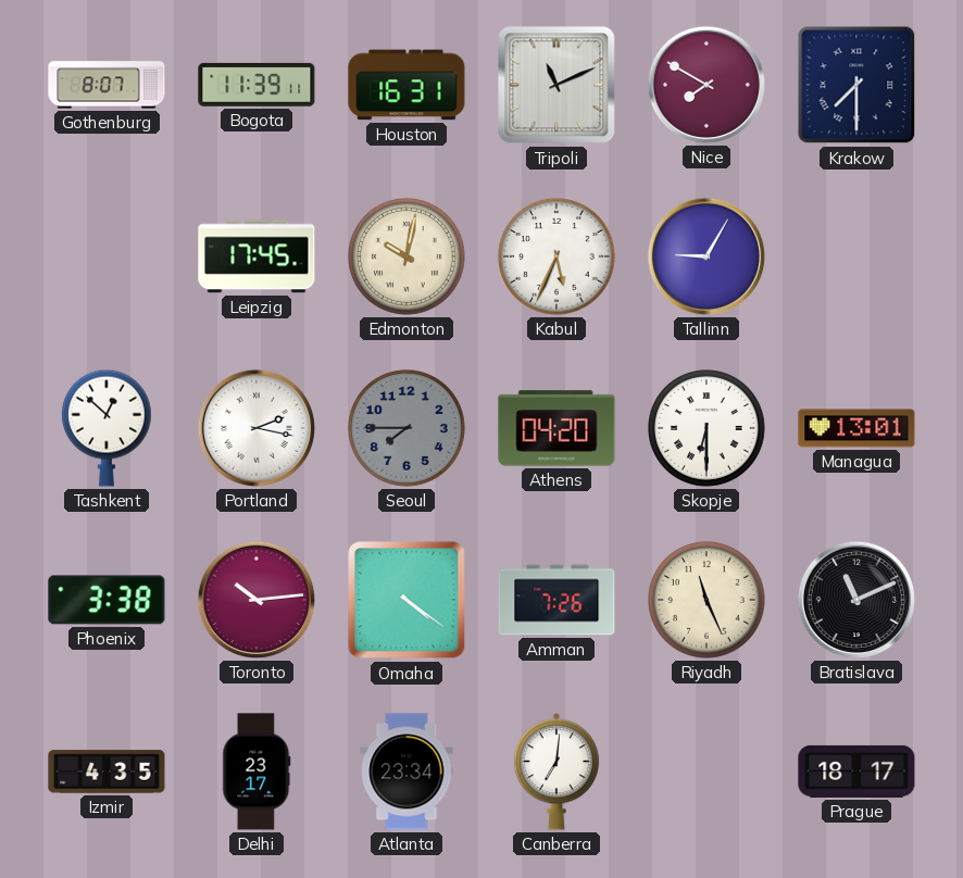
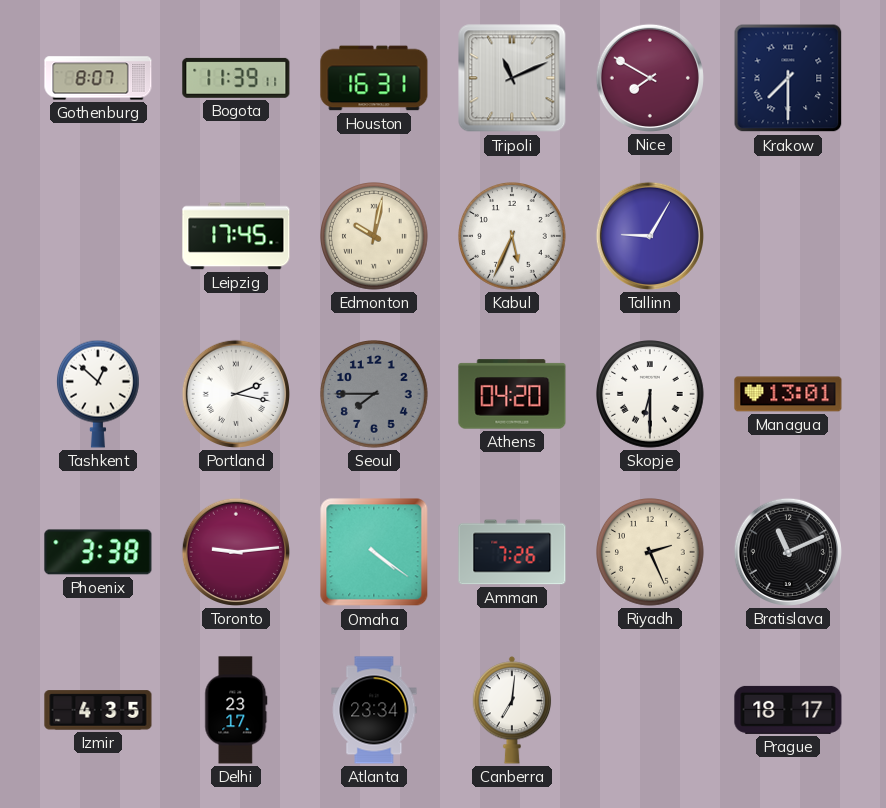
Toronto: 10:14 -> 9:14
Riyadh: 11:26 -> 2:26
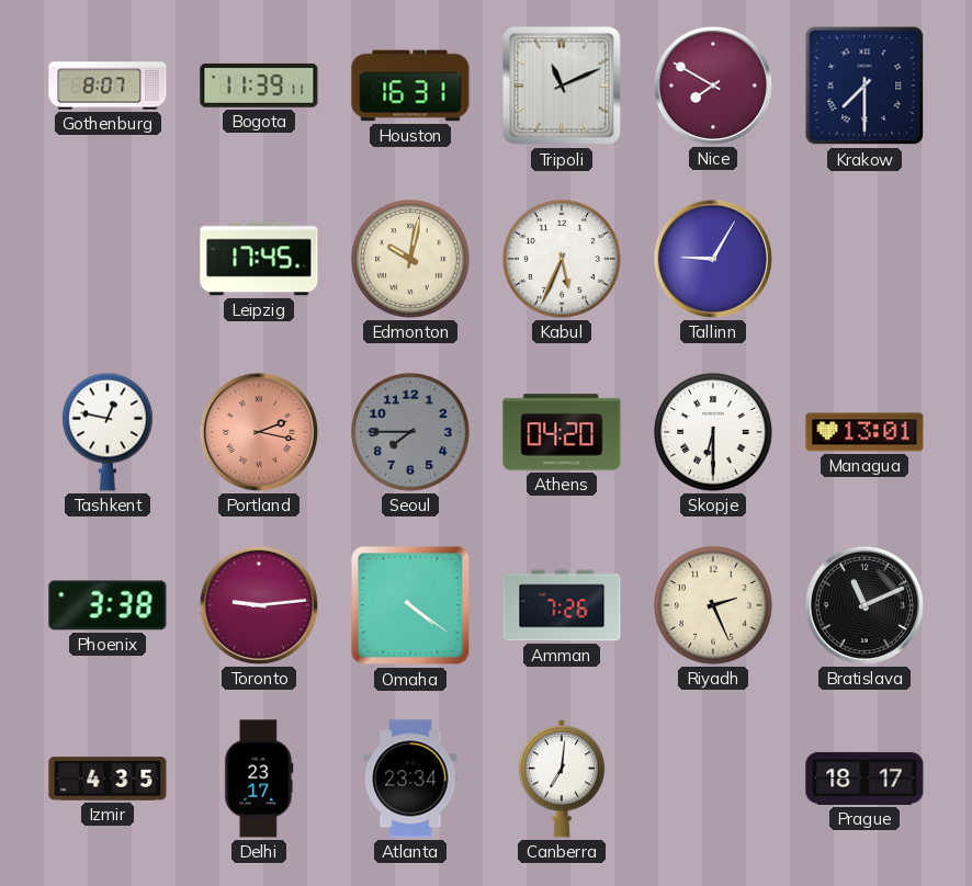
Tashkent: 12:52 -> 12:47
Portland dial: white -> salmon
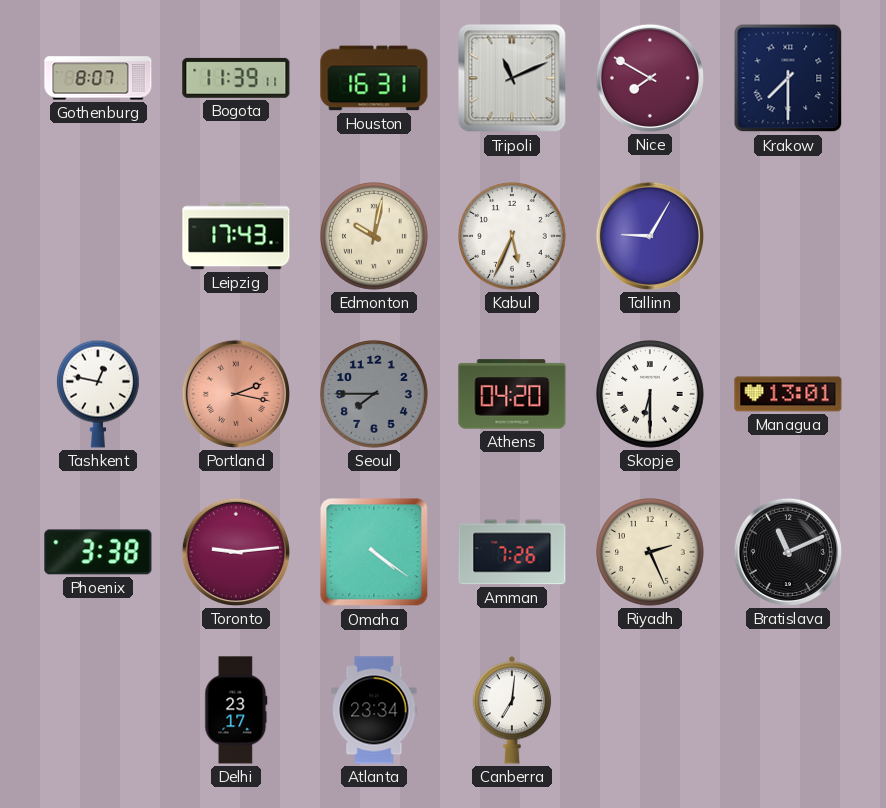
Leipzig: 17:45 -> 17:43
Izmir: 4:35 -> none
Prague: 18:17 -> none
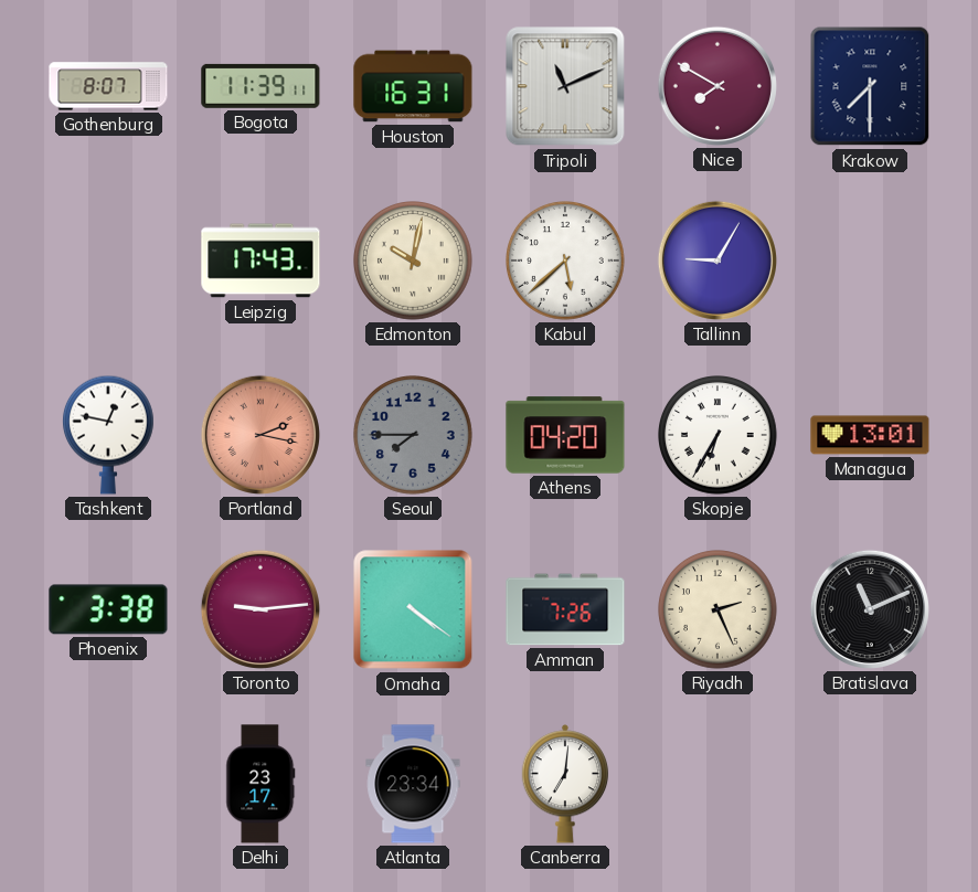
Kabul: 5:34 -> 5:38
Skopje: 6:30 -> 6:35
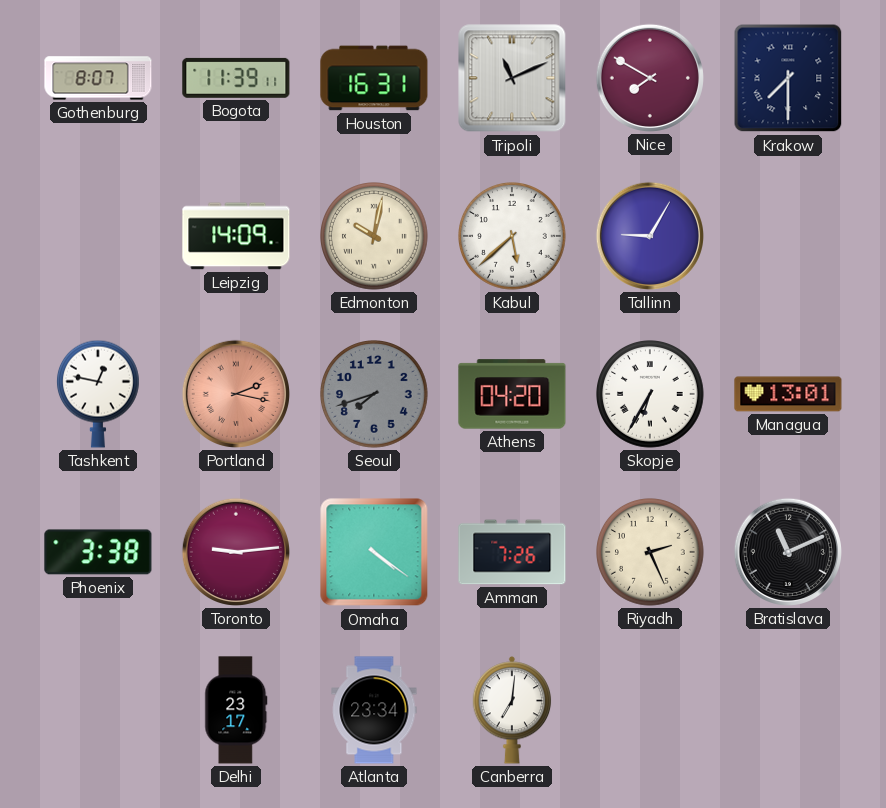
Leipzig: 17:43 -> 14:09
Seoul: 7:45 -> 7:42
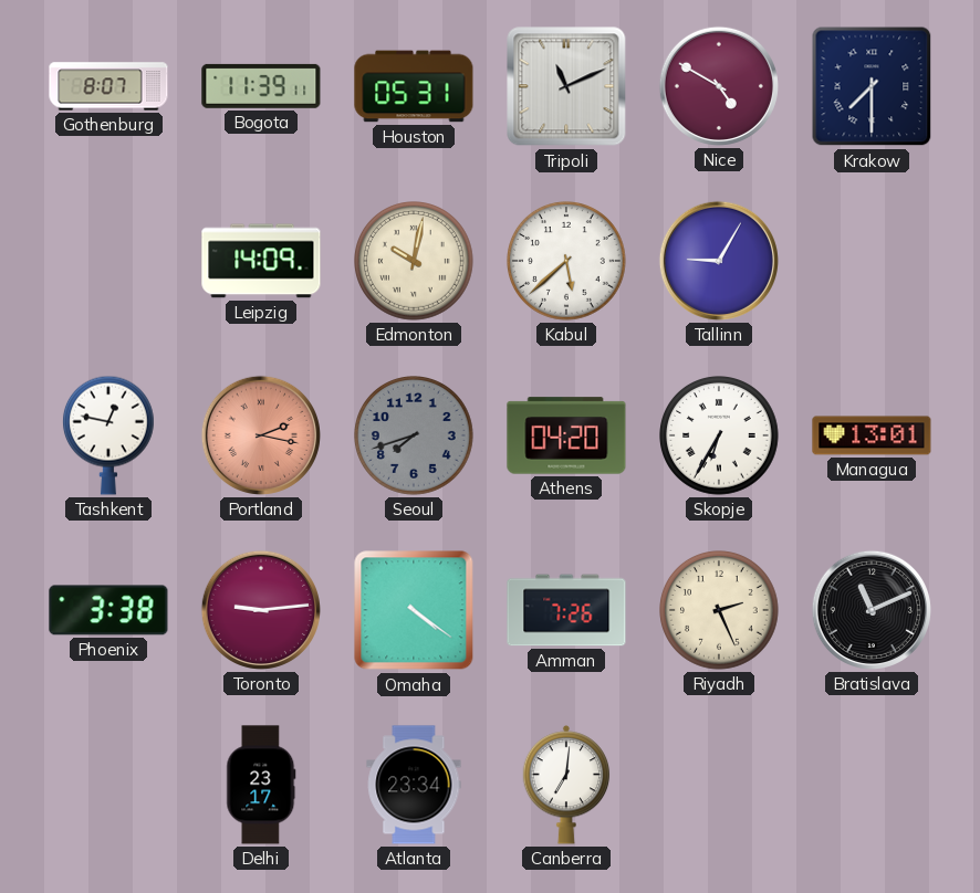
Houston: 16:31 -> 05:31
Nice: 7:50 -> 4:50
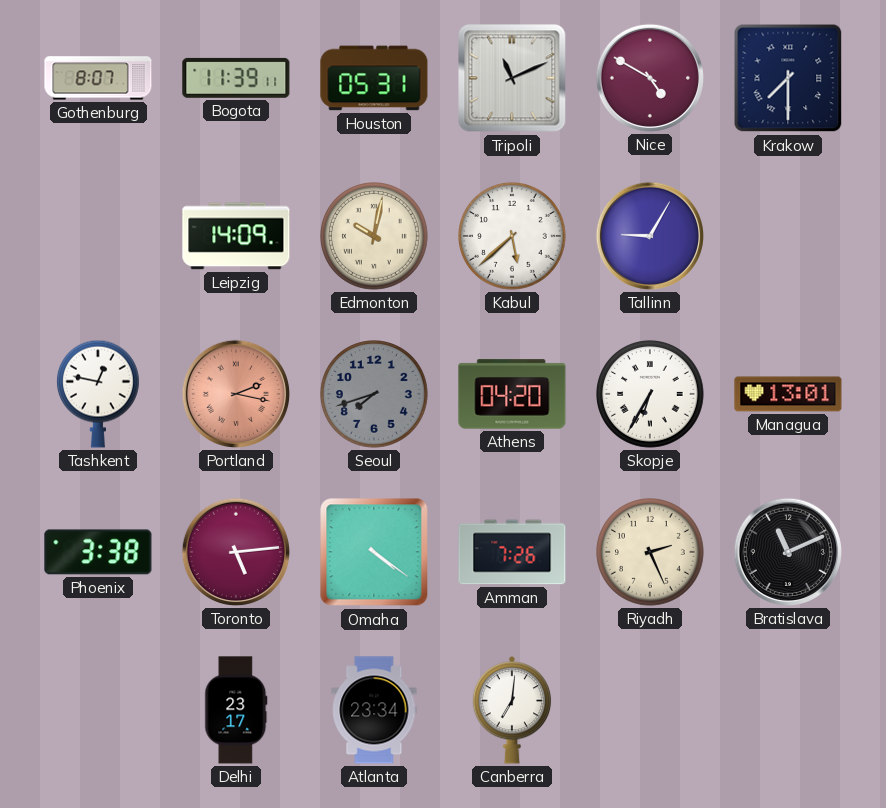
Toronto: 9:14 -> 5:14
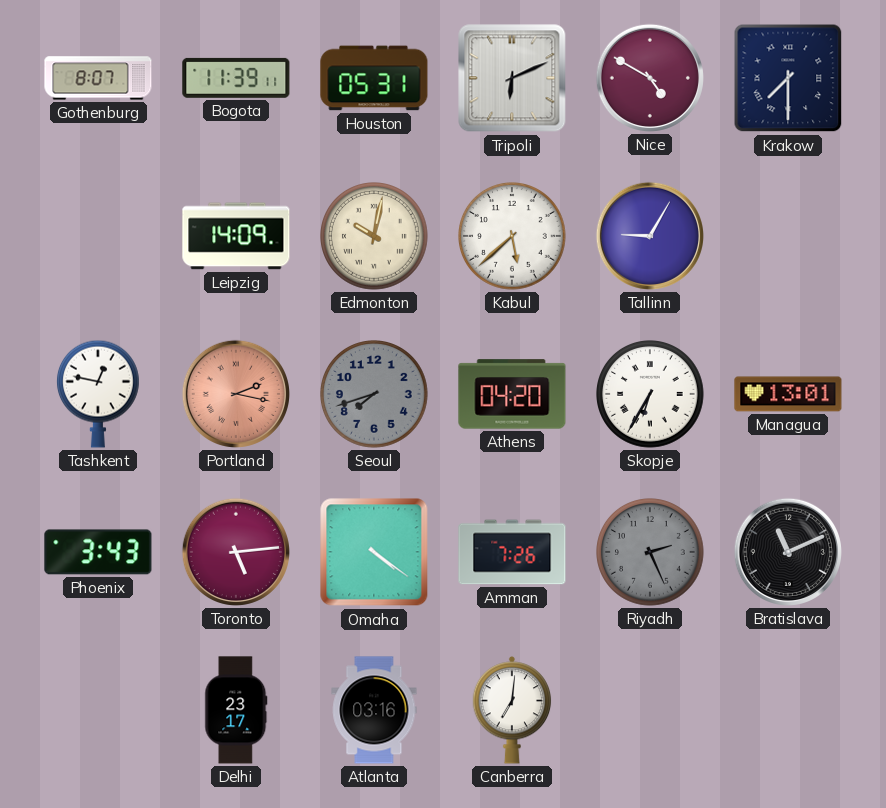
Tripoli: 11:11 -> 6:11
Phoenix: 3:38 -> 3:43
Riyadh dial: cream -> grey
Atlanta: 23:34 -> 03:16
